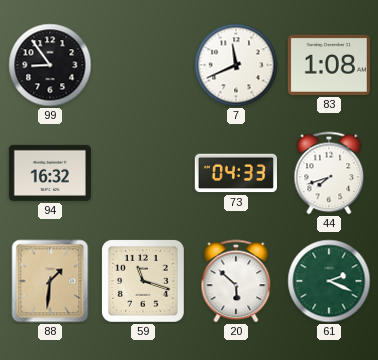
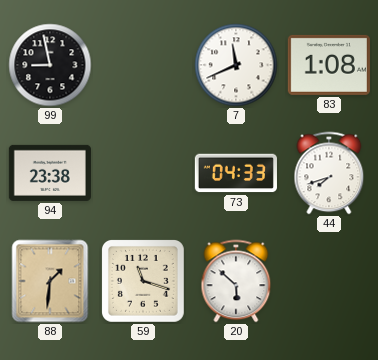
99: 8:54 -> 8:58
94: 16:32 -> 23:38
61: 2:19 -> none
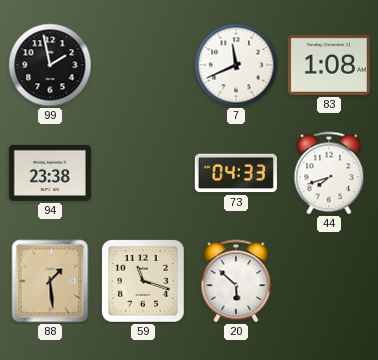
99: 8:58 -> 1:58
88: 1:31 -> 1:29
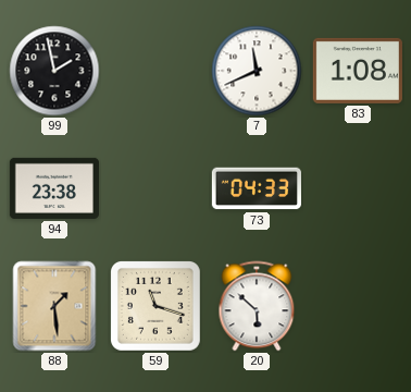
44: 7:42 -> none
